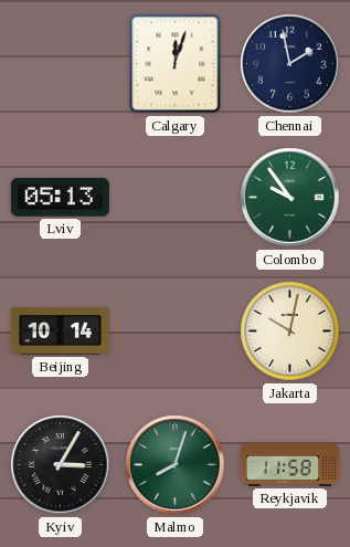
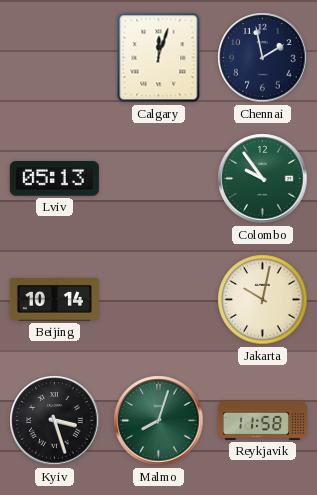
Kyiv: 3:05 -> 3:27
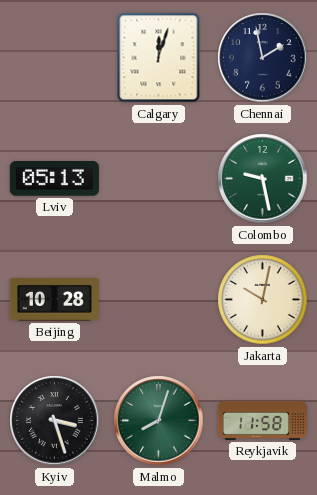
Colombo: 9:54 -> 9:28
Beijing: 10:14 -> 10:28
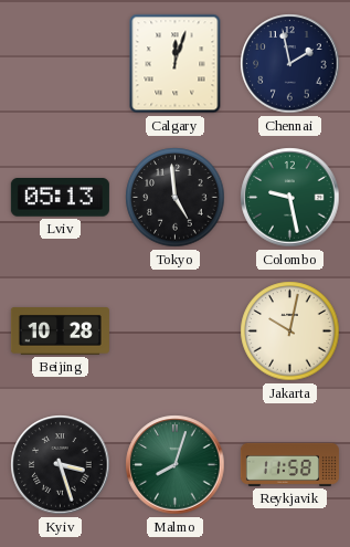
Tokyo: none -> 4:59
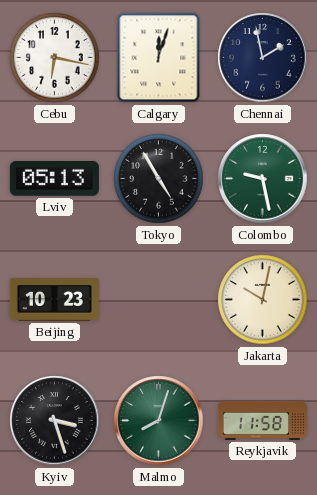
Cebu: none -> 6:17
Tokyo: 4:59 -> 4:55
Beijing: 10:28 -> 10:23
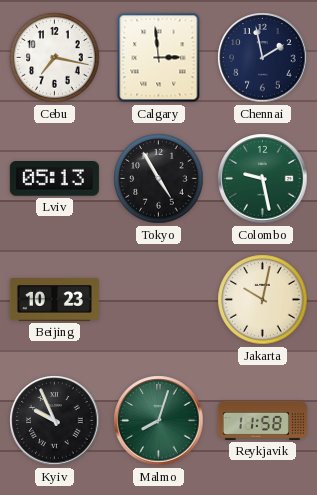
Cebu: 6:17 -> 7:17
Calgary: 12:03 -> 2:59
Kyiv: 3:27 -> 9:56
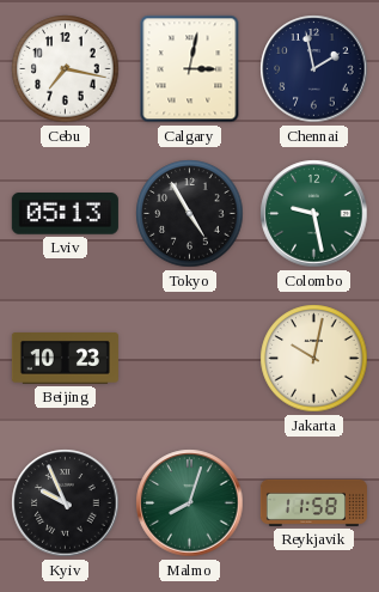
Calgary: 2:59 -> 3:02
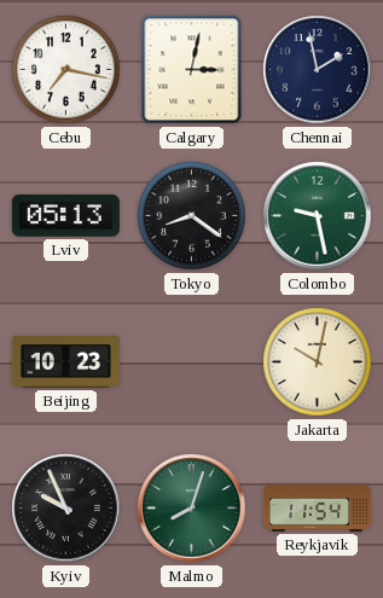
Tokyo: 4:55 -> 8:21
Reykjavik: 11:58 -> 11:54
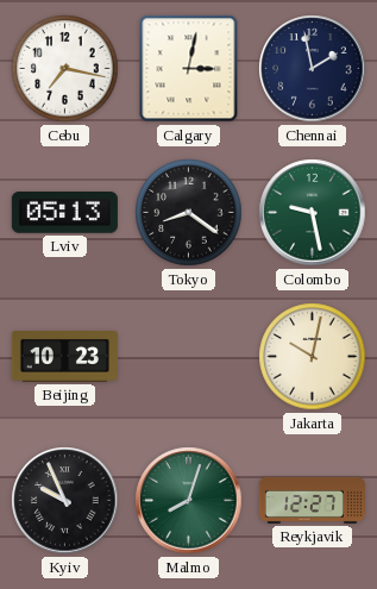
Reykjavik: 11:54 -> 12:27
